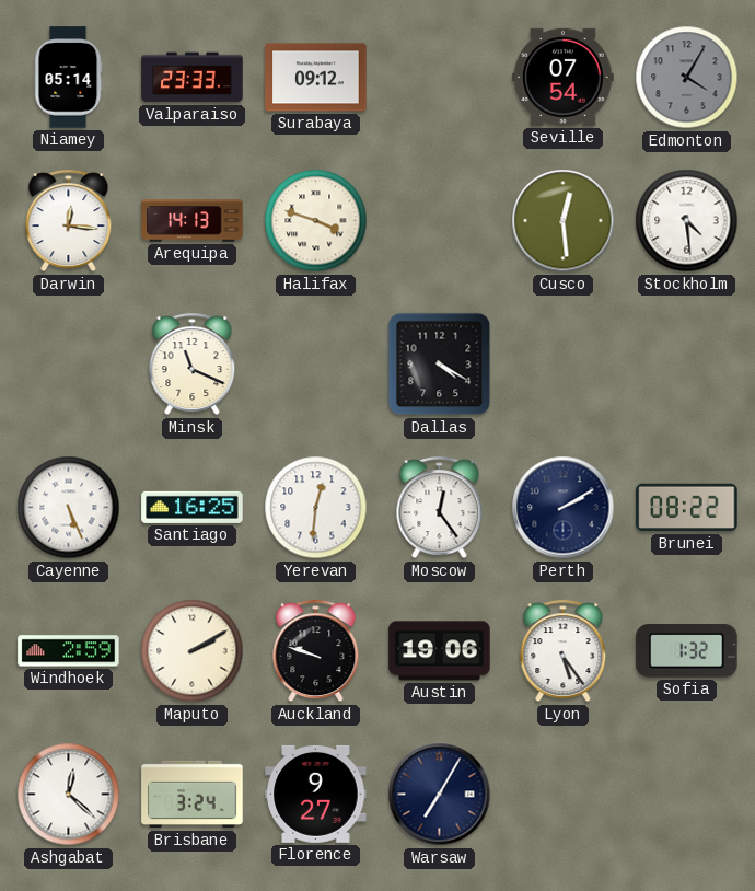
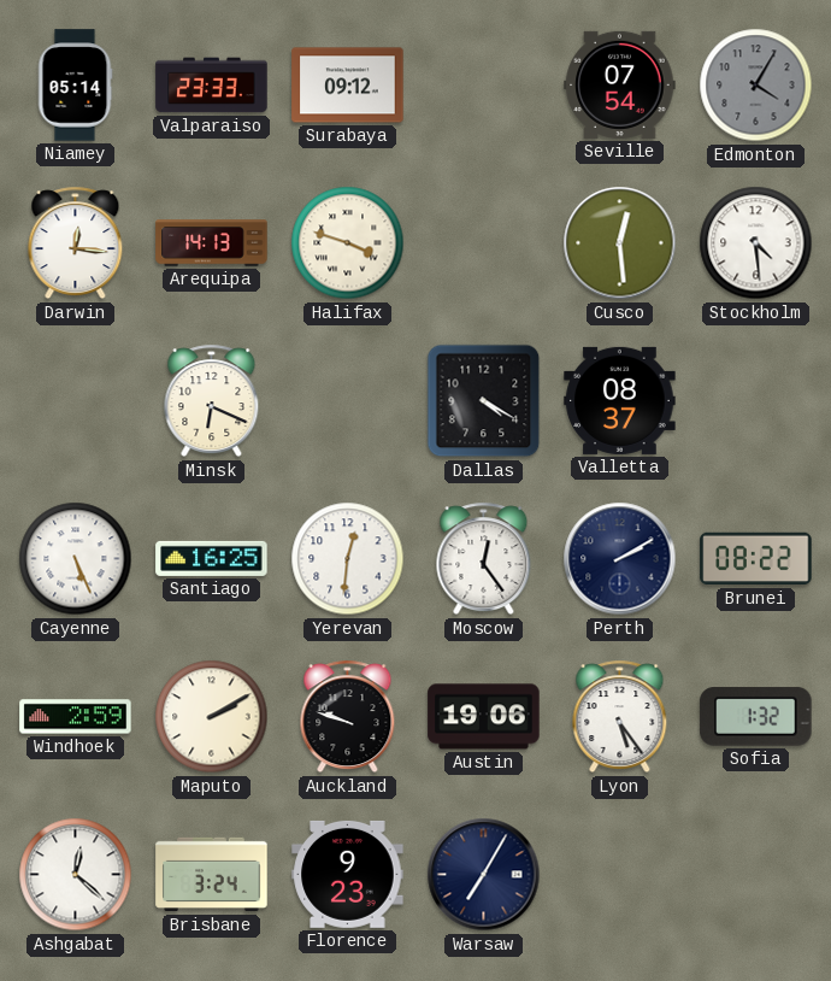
Minsk: 11:19 -> 6:19
Valletta: none -> 08:37
Florence: 9:27 -> 9:23
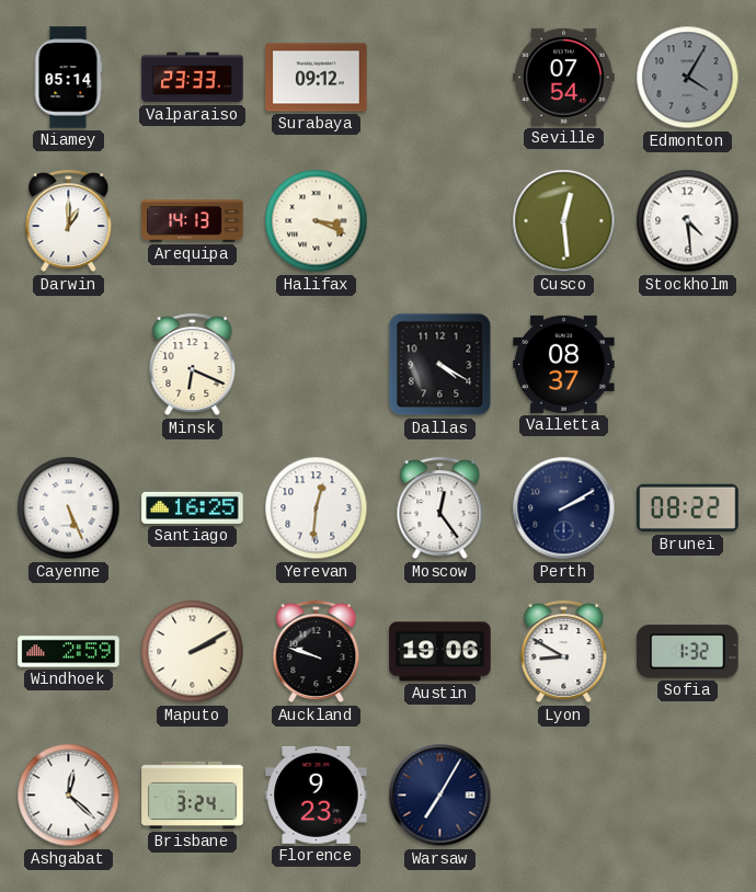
Darwin: 12:16 -> 1:00
Halifax: 3:48 -> 3:19
Lyon: 5:24 -> 8:50
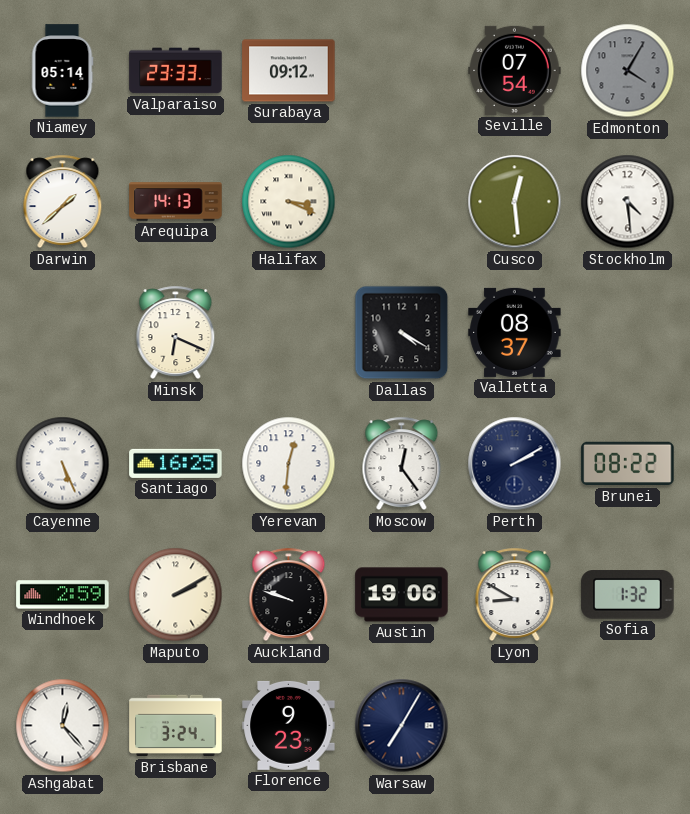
Darwin: 1:00 -> 1:38
Ashgabat: 12:22 -> 12:23
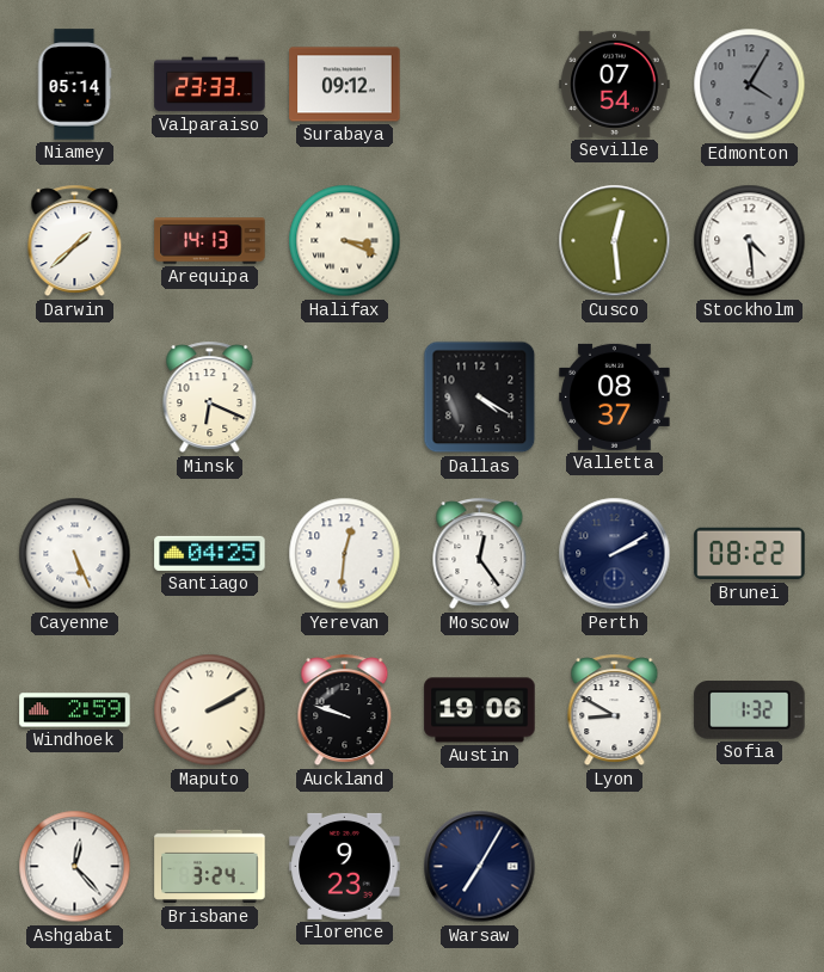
Santiago: 16:25 -> 04:25
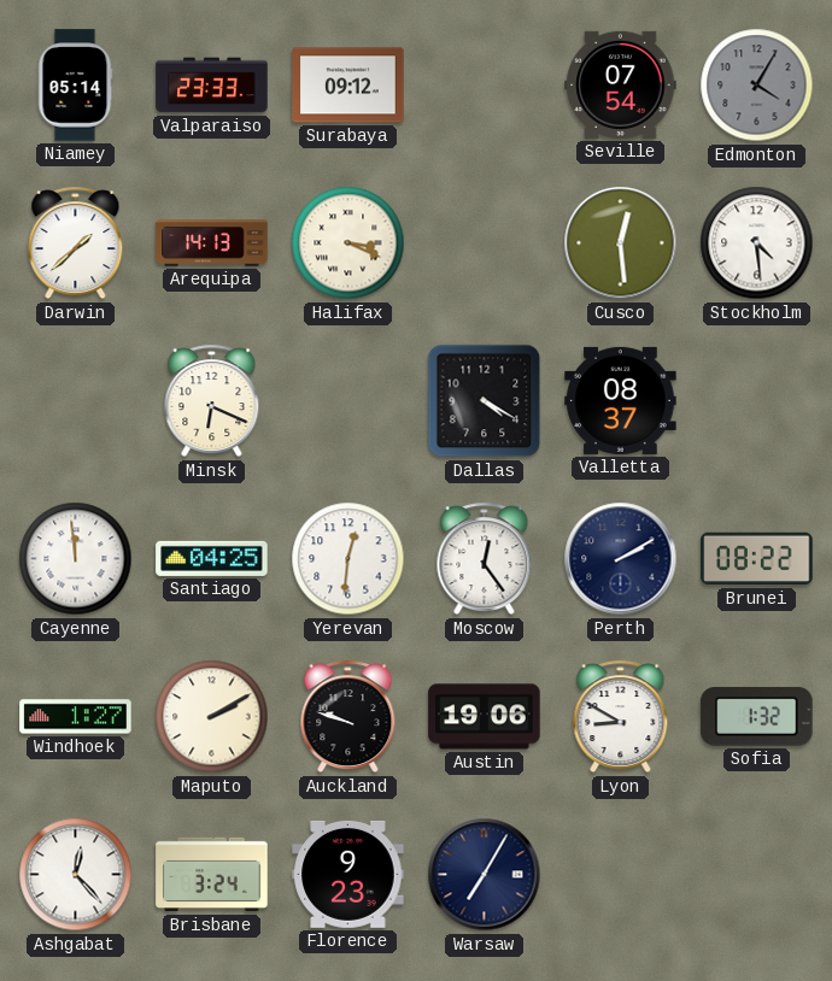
Cayenne: 5:26 -> 11:59
Windhoek: 2:59 -> 1:27
